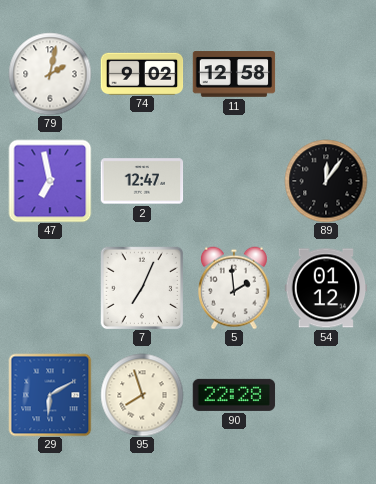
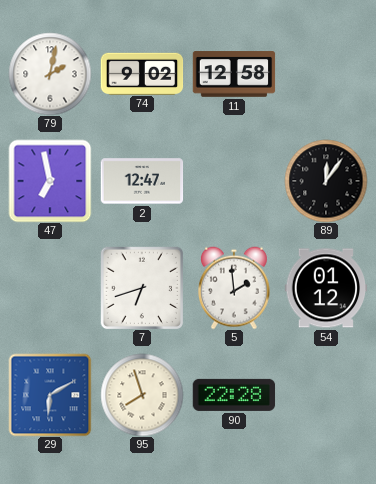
7: 7:04 -> 6:42
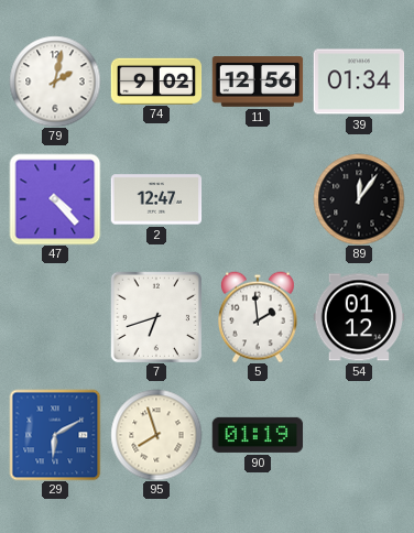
11: 12:58 -> 12:56
39: none -> 01:34
47: 6:58 -> 4:23
90: 22:28 -> 01:19
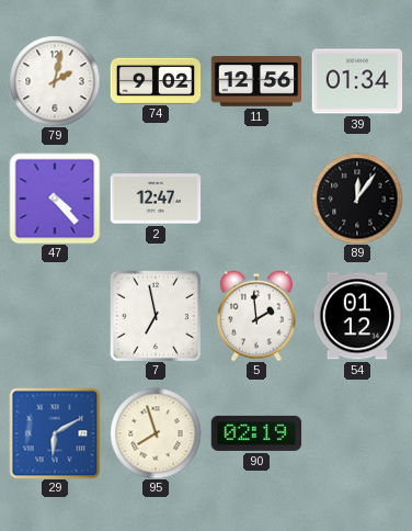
7: 6:42 -> 6:58
90: 01:19 -> 02:19
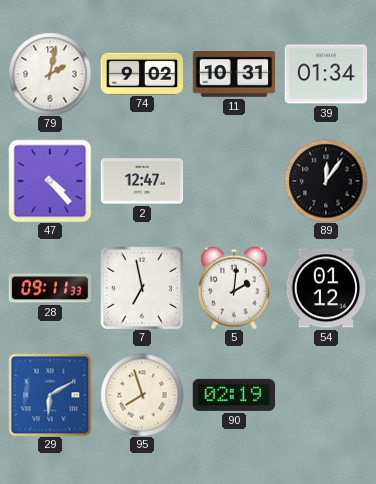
11: 12:56 -> 10:31
28: none -> 09:11
5: 1:59 -> 2:01
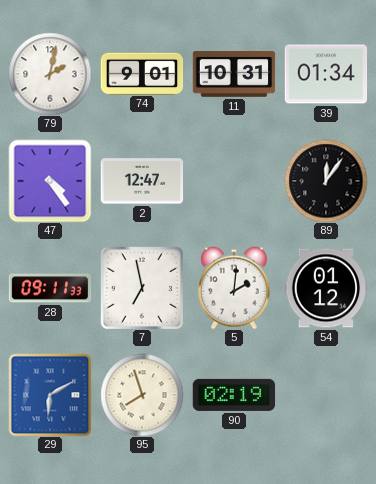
74: 9:02 -> 9:01
47: 4:23 -> 4:24
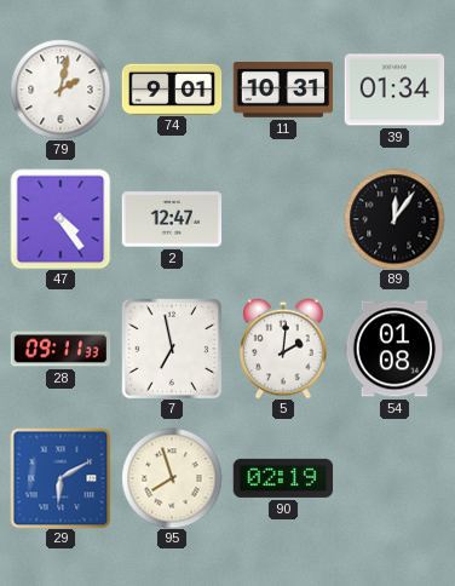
54: 01:12 -> 01:08
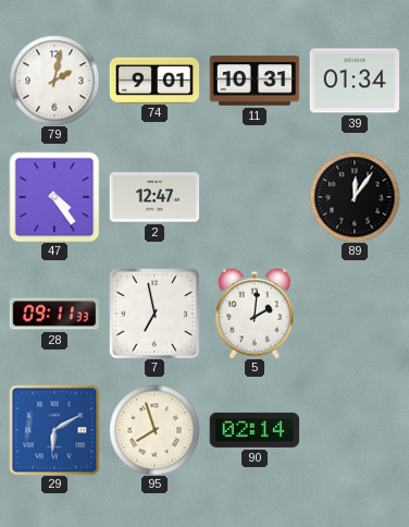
54: 01:08 -> none
90: 02:19 -> 02:14
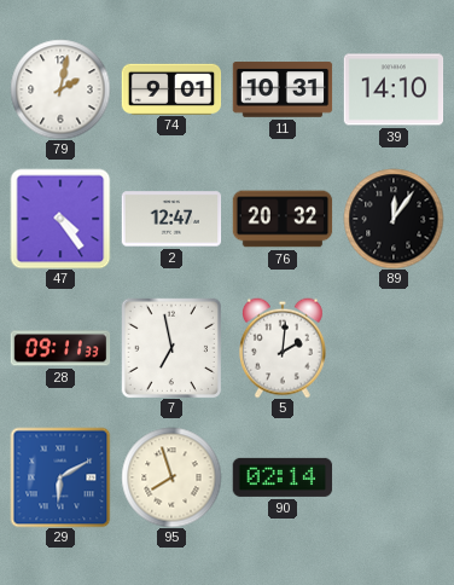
39: 01:34 -> 14:10
76: none -> 20:32
